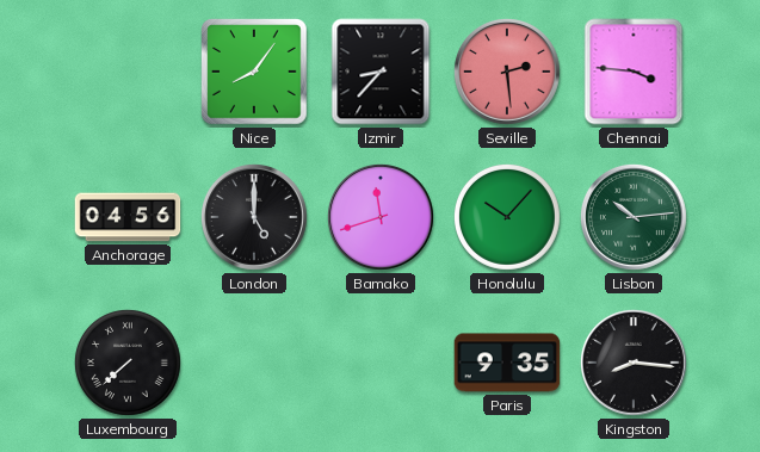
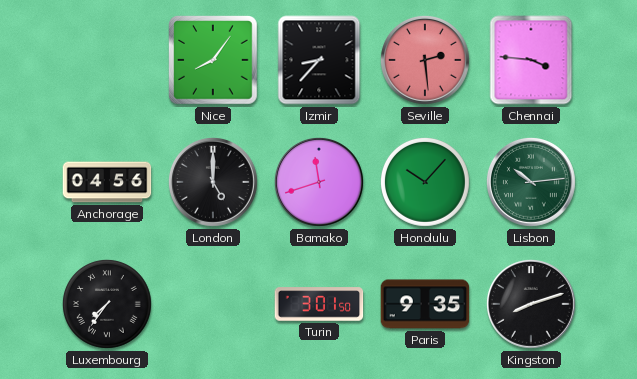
Luxembourg: 7:38 -> 7:36
Turin: none -> 3:01
Kingston: 8:16 -> 8:12
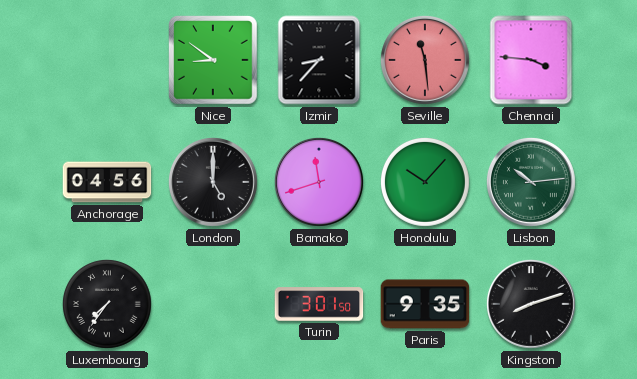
Nice: 8:06 -> 8:51
Seville: 2:29 -> 11:29
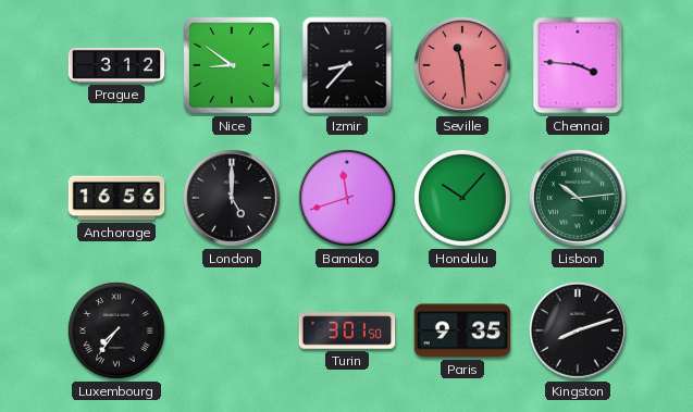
Prague: none -> 3:12
Anchorage: 04:56 -> 16:56
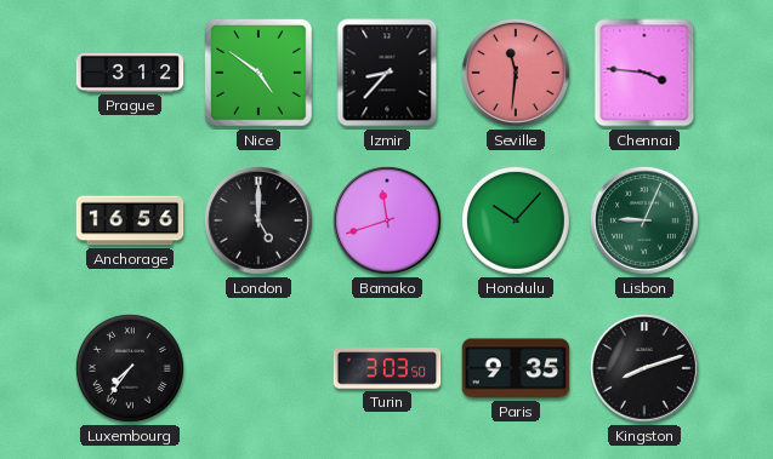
Nice: 8:51 -> 4:51
Seville: 11:29 -> 11:31
Lisbon: 10:14 -> 9:04
Turin: 3:01 -> 3:03
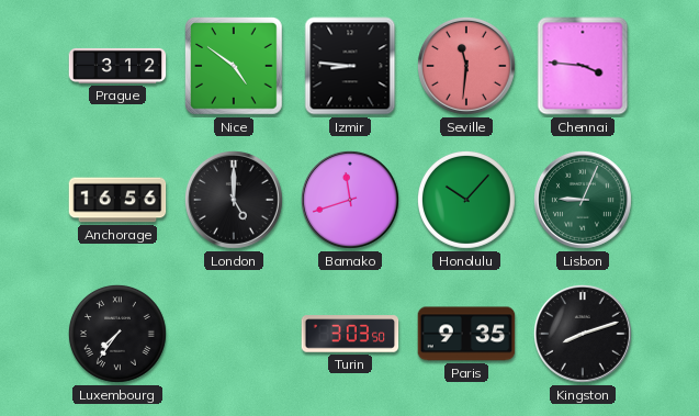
Izmir: 8:37 -> 8:46
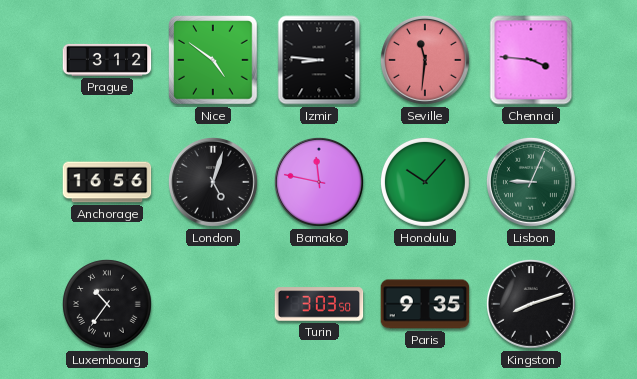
London: 5:00 -> 5:03
Bamako: 11:42 -> 11:47
Luxembourg: 7:36 -> 10:36
